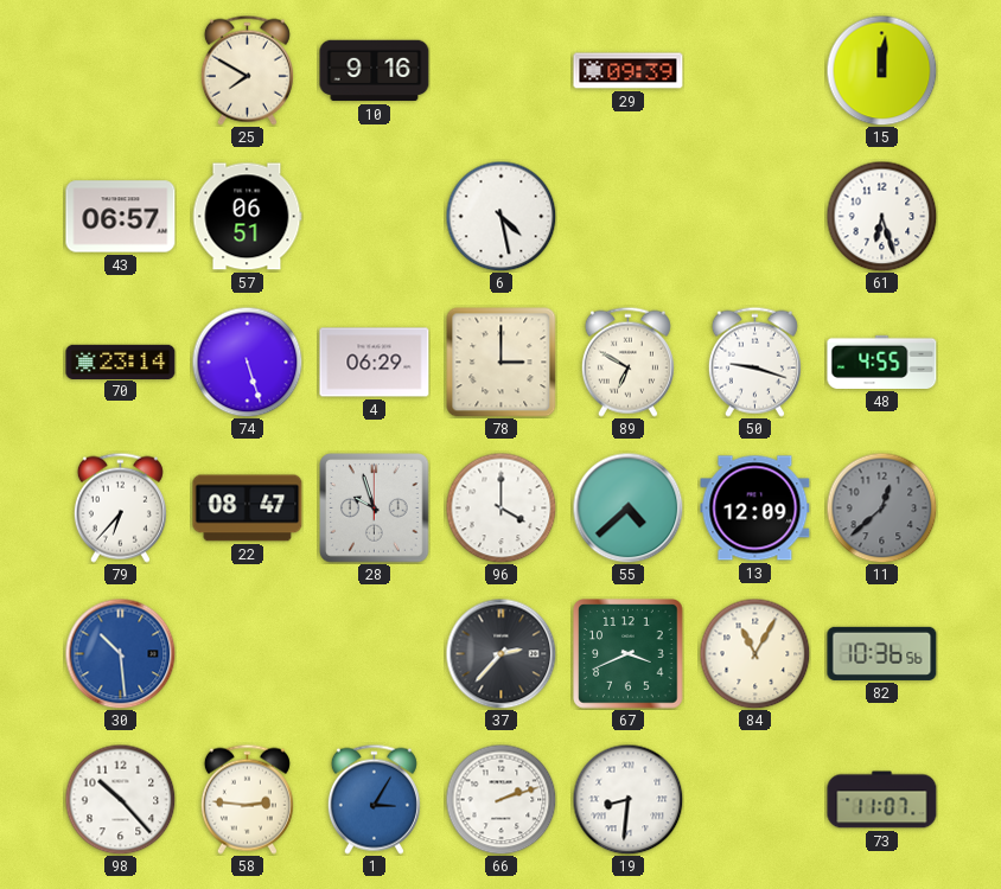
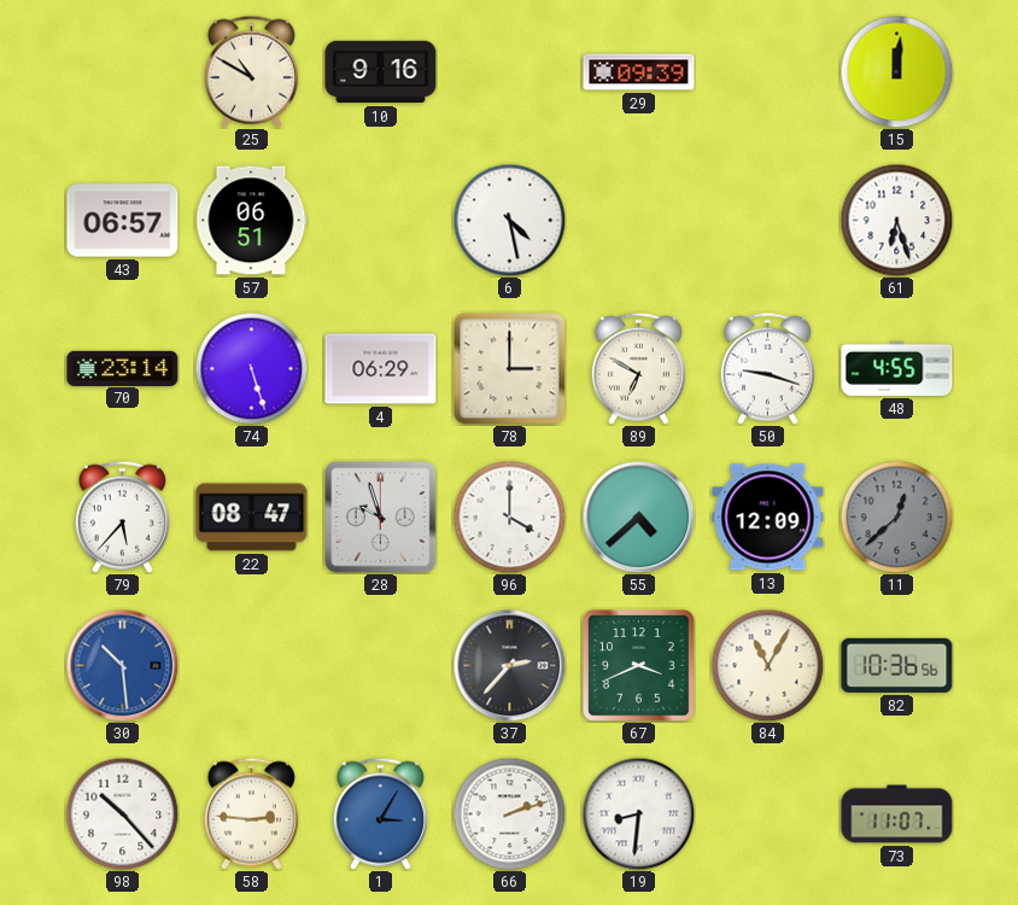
25: 7:50 -> 10:50
79: 6:37 -> 5:37
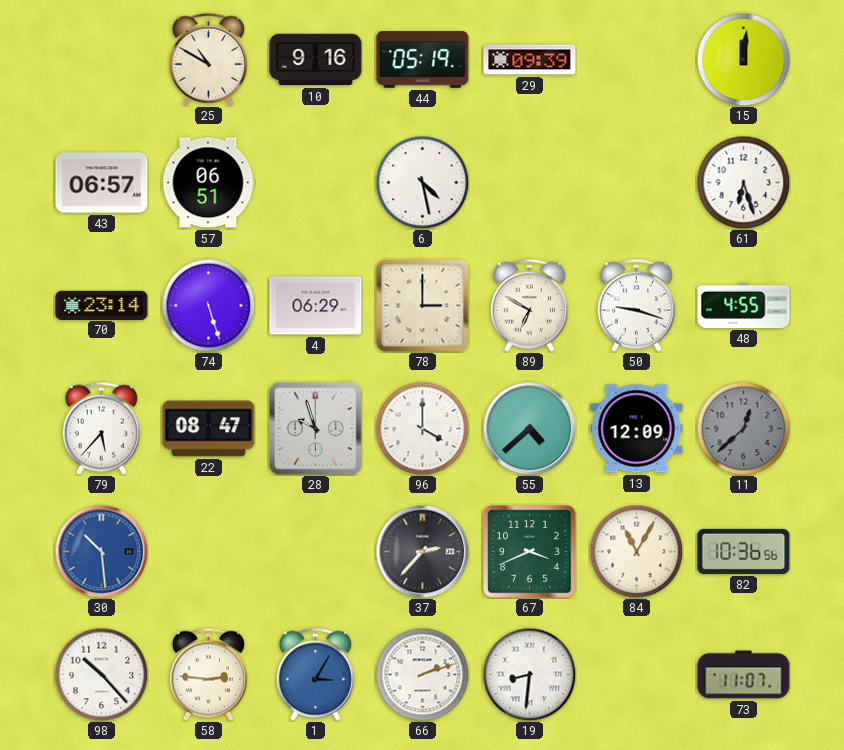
44: none -> 05:19
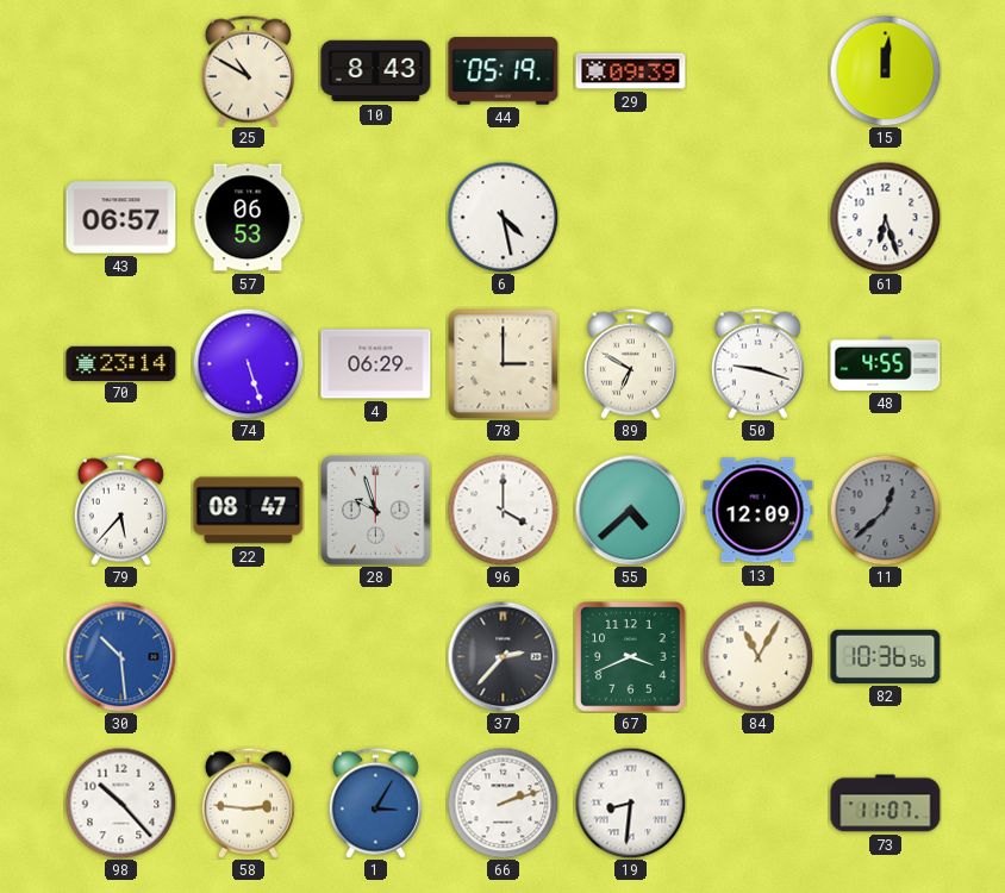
10: 9:16 -> 8:43
57: 06:51 -> 06:53
